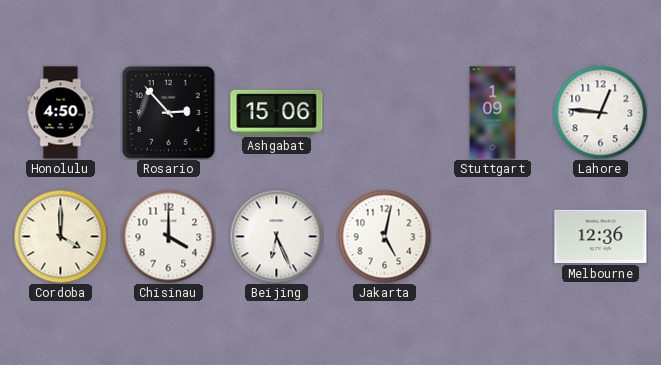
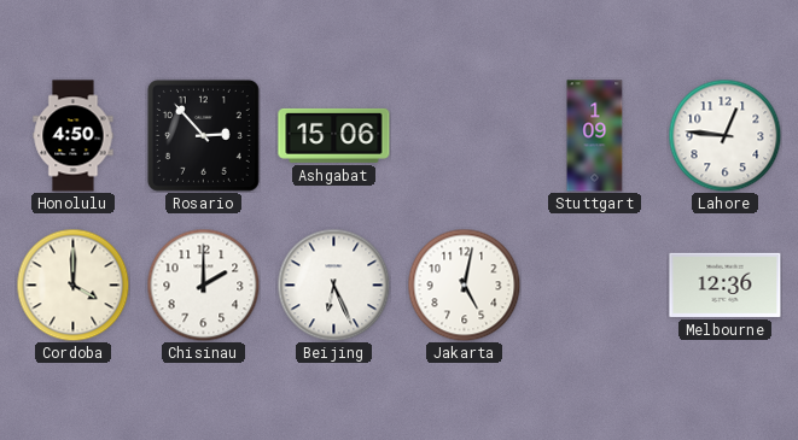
Chisinau: 4:00 -> 2:00
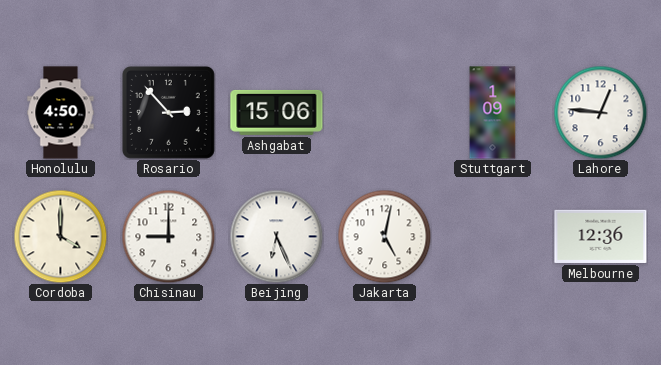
Chisinau: 2:00 -> 9:00
